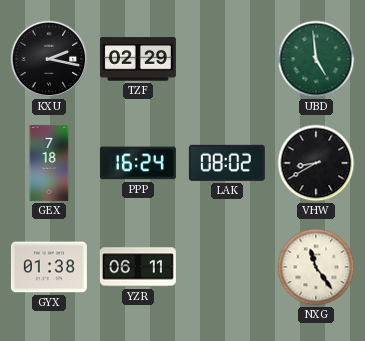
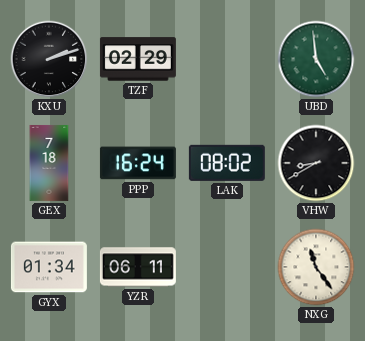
KXU: 2:17 -> 2:12
GYX: 01:38 -> 01:34
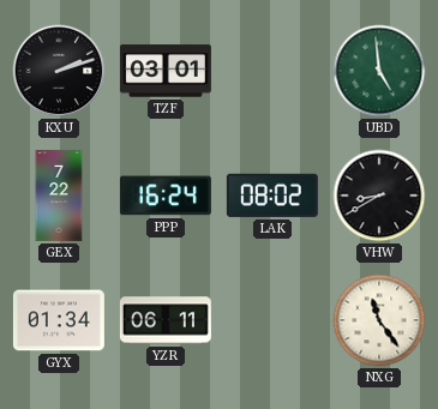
TZF: 02:29 -> 03:01
GEX: 7:18 -> 7:22
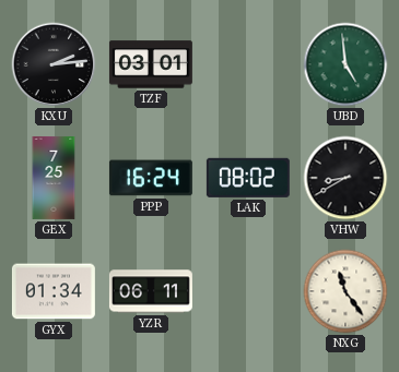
KXU: 2:12 -> 2:14
GEX: 7:22 -> 7:25
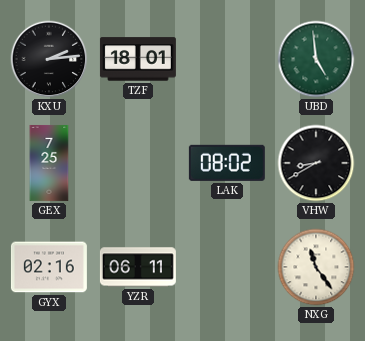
TZF: 03:01 -> 18:01
PPP: 16:24 -> none
GYX: 01:34 -> 02:16
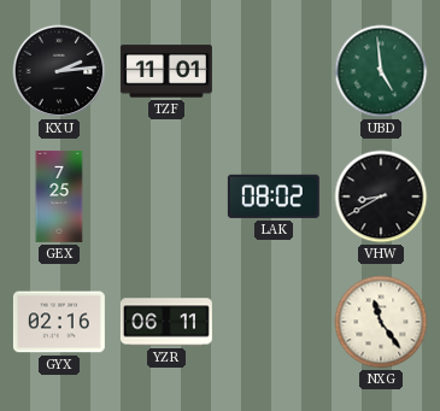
TZF: 18:01 -> 11:01
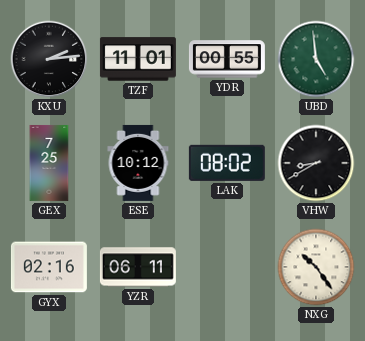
YDR: none -> 00:55
ESE: none -> 10:12
NXG: 11:24 -> 10:24
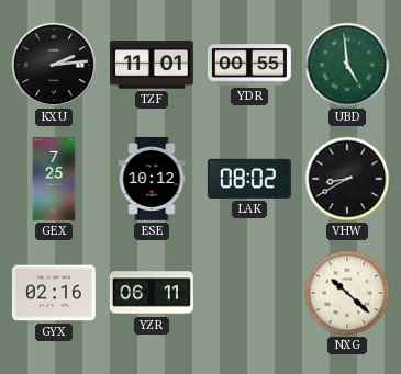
NXG: 10:24 -> 10:22
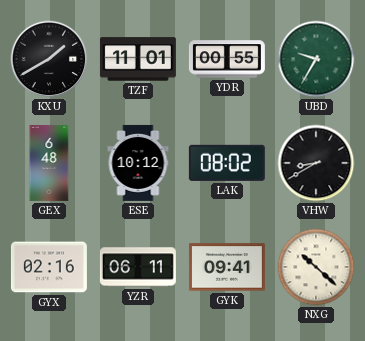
KXU: 2:14 -> 1:40
UBD: 4:59 -> 9:35
GEX: 7:25 -> 6:48
GYK: none -> 09:41
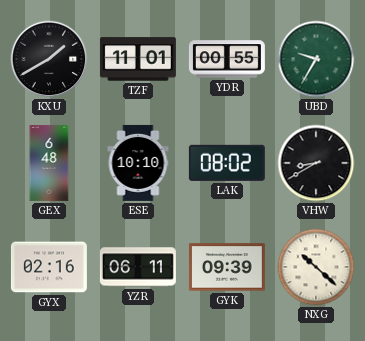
ESE: 10:12 -> 10:10
GYK: 09:41 -> 09:39
